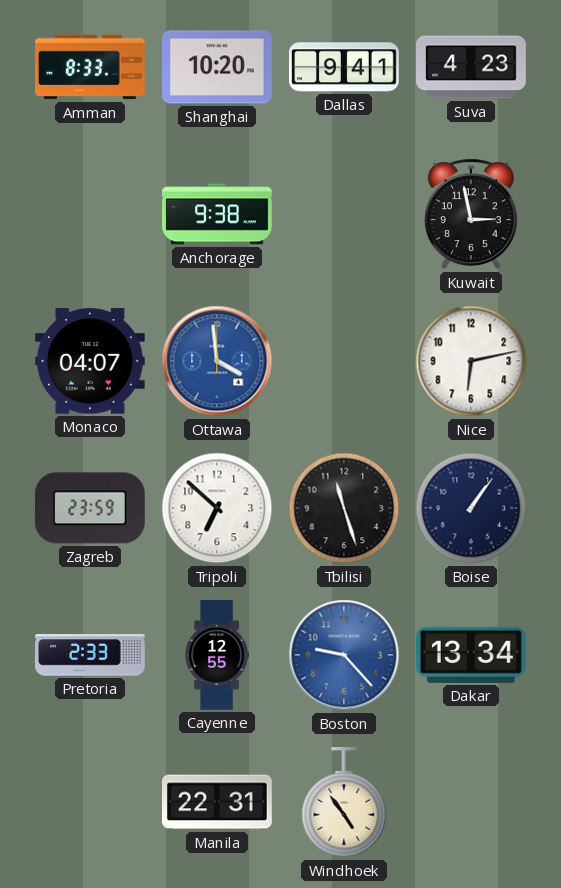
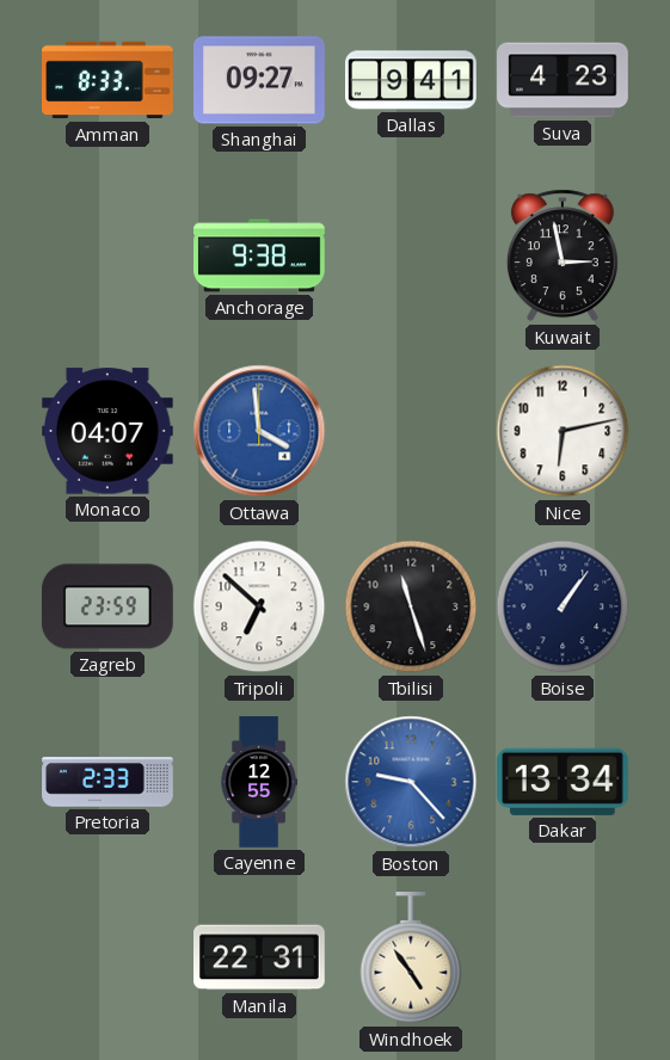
Shanghai: 10:20 -> 09:27
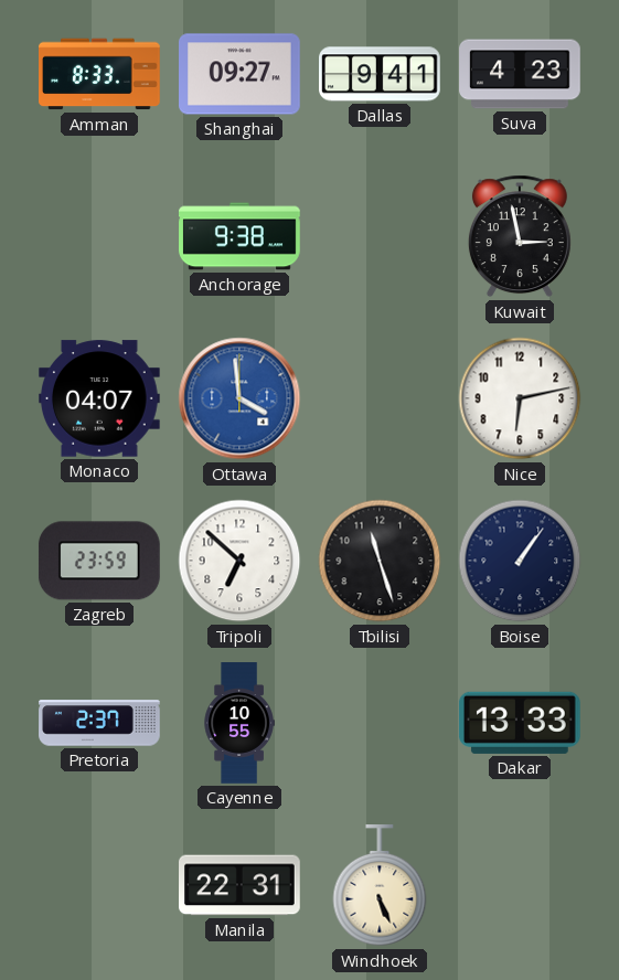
Pretoria: 2:33 -> 2:37
Cayenne: 12:55 -> 10:55
Boston: 9:23 -> none
Dakar: 13:34 -> 13:33
Windhoek: 4:54 -> 5:26
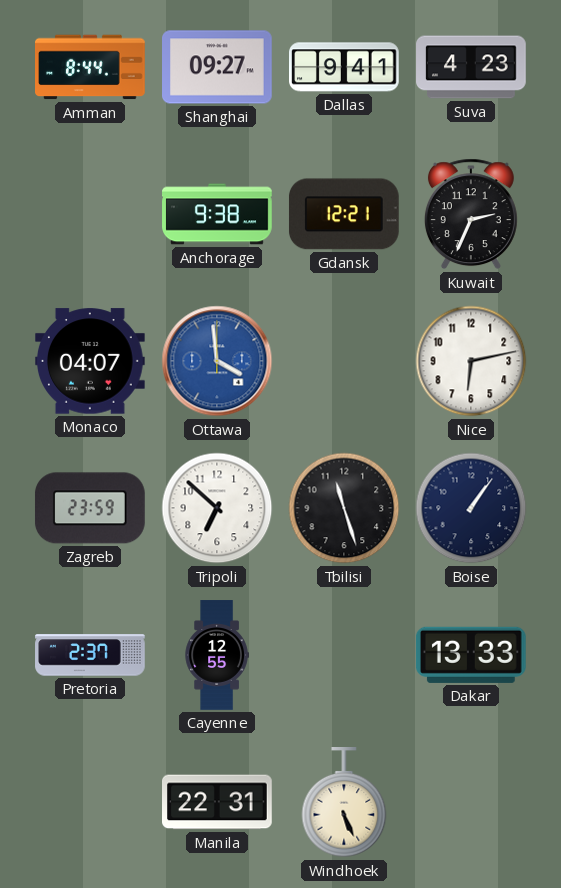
Amman: 8:33 -> 8:44
Gdansk: none -> 12:21
Kuwait: 2:58 -> 2:34
Cayenne: 10:55 -> 12:55
